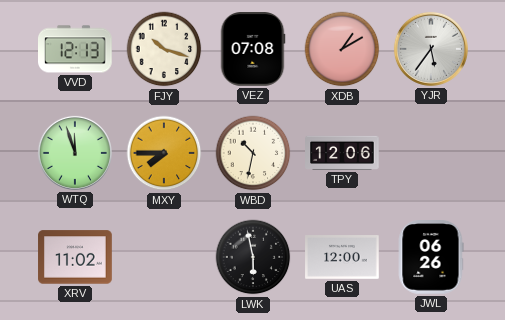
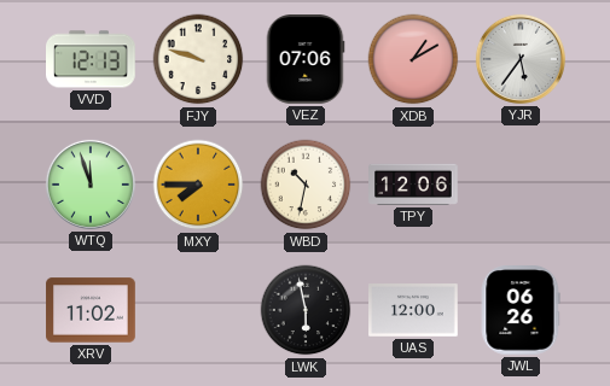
FJY: 10:18 -> 9:48
VEZ: 07:08 -> 07:06
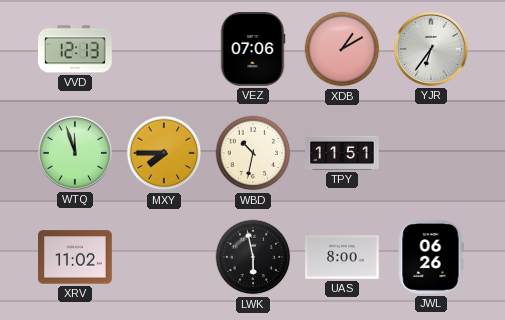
FJY: 9:48 -> none
YJR: 5:36 -> 6:36
TPY: 12:06 -> 11:51
UAS: 12:00 -> 8:00
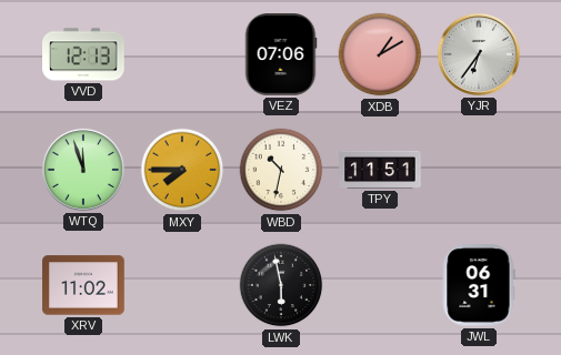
UAS: 8:00 -> none
JWL: 06:26 -> 06:31
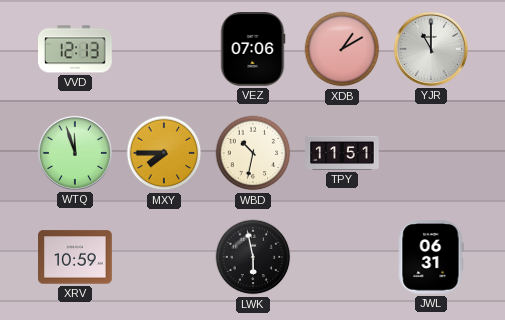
YJR: 6:36 -> 11:00
XRV: 11:02 -> 10:59
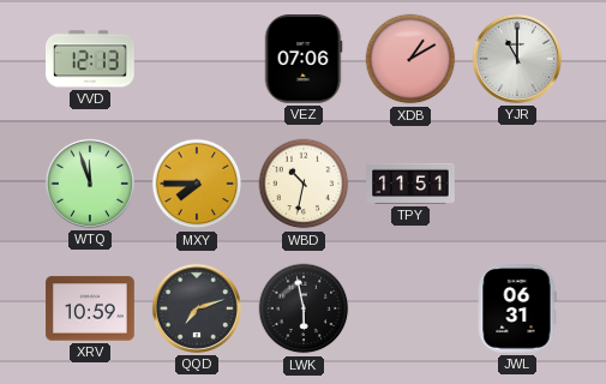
QQD: none -> 7:12
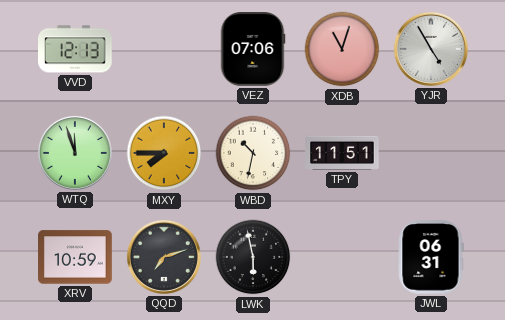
XDB: 1:10 -> 11:03
YJR: 11:00 -> 4:55
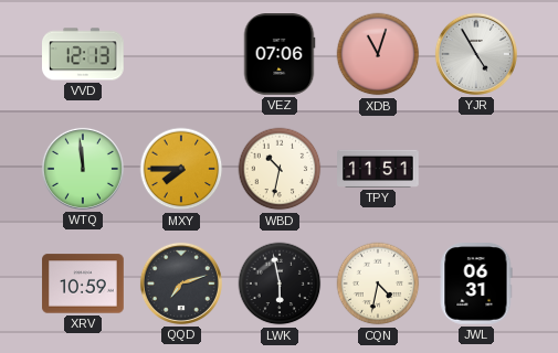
WTQ: 11:57 -> 11:59
CQN: none -> 4:32
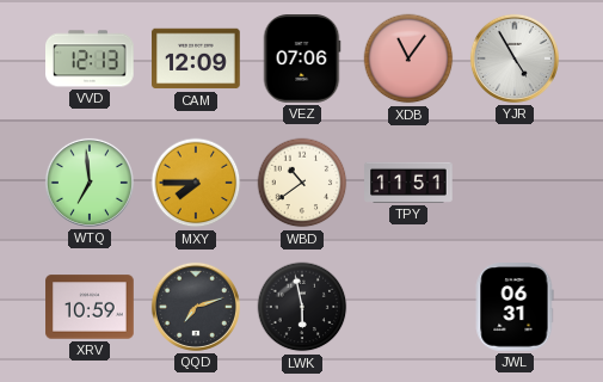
CAM: none -> 12:09
XDB: 11:03 -> 11:06
WTQ: 11:59 -> 6:59
WBD: 10:32 -> 10:39
CQN: 4:32 -> none
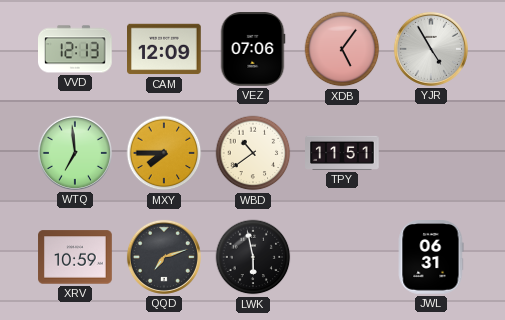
XDB: 11:06 -> 5:06
